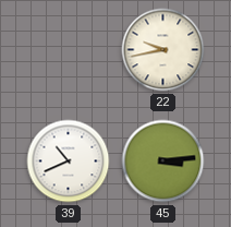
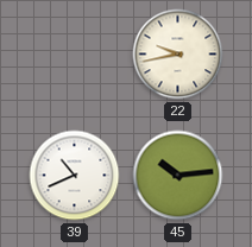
45: 3:14 -> 10:14
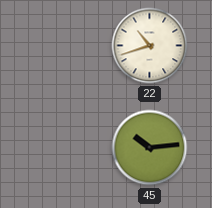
22: 9:43 -> 10:42
39: 10:41 -> none
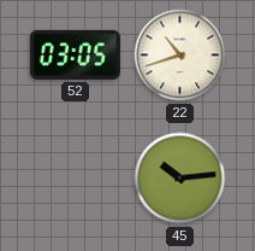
52: none -> 03:05
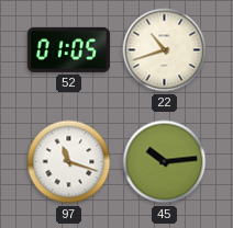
52: 03:05 -> 01:05
97: none -> 11:18
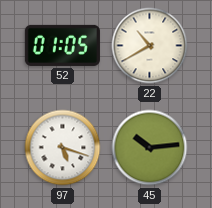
22: 10:42 -> 10:40
97: 11:18 -> 5:18
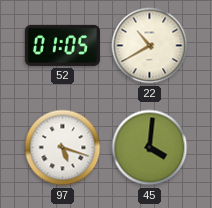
45: 10:14 -> 4:01
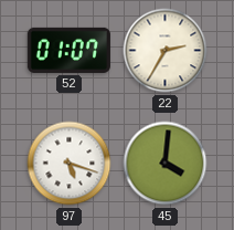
52: 01:05 -> 01:07
22: 10:40 -> 2:35
